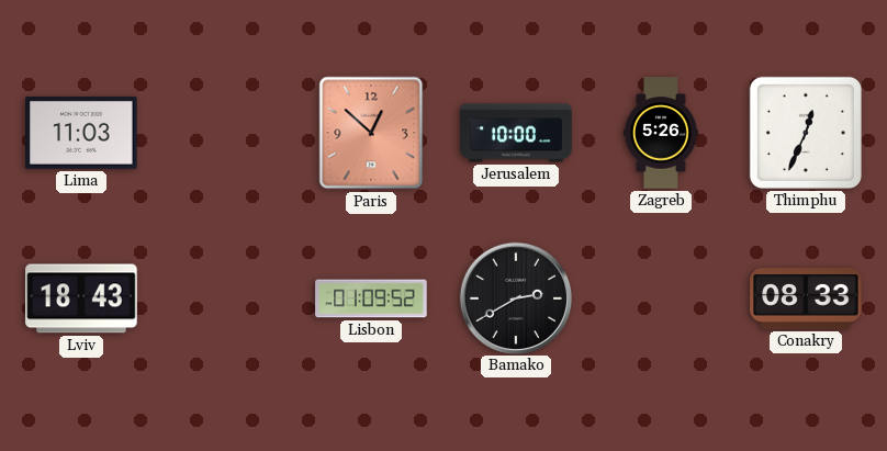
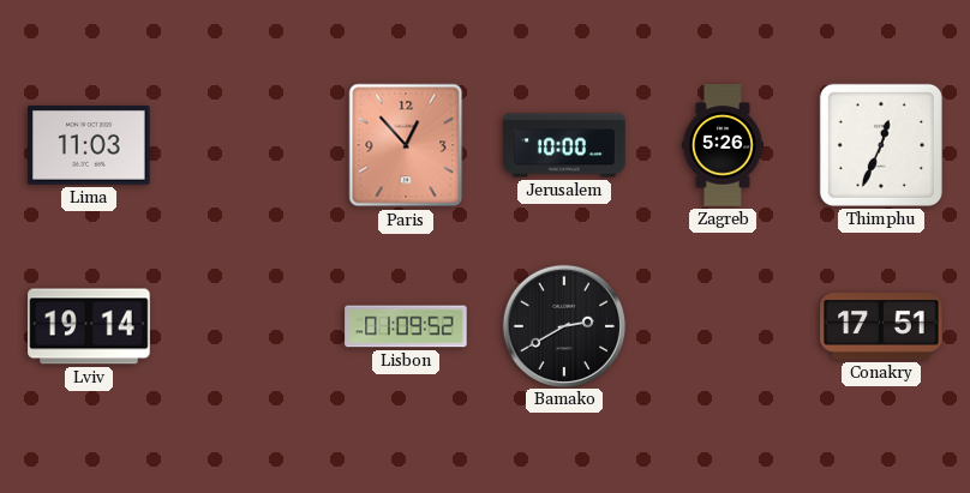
Paris: 12:52 -> 12:53
Lviv: 18:43 -> 19:14
Conakry: 08:33 -> 17:51
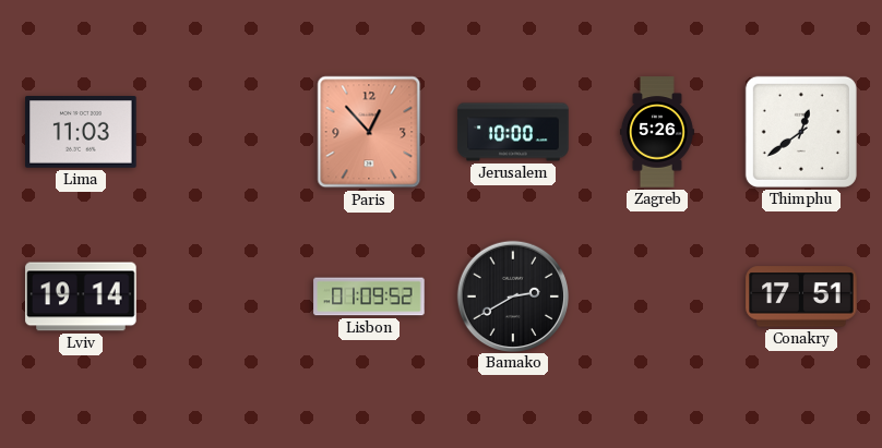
Thimphu: 12:34 -> 12:39
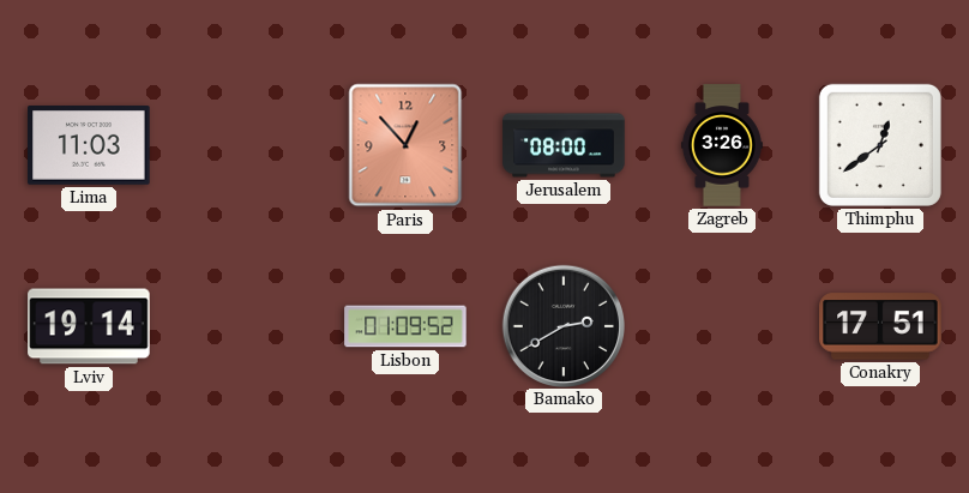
Jerusalem: 10:00 -> 08:00
Zagreb: 5:26 -> 3:26
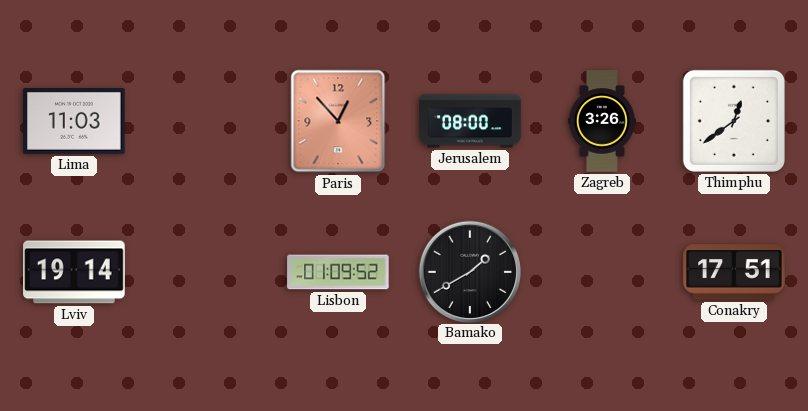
Bamako: 2:40 -> 1:40
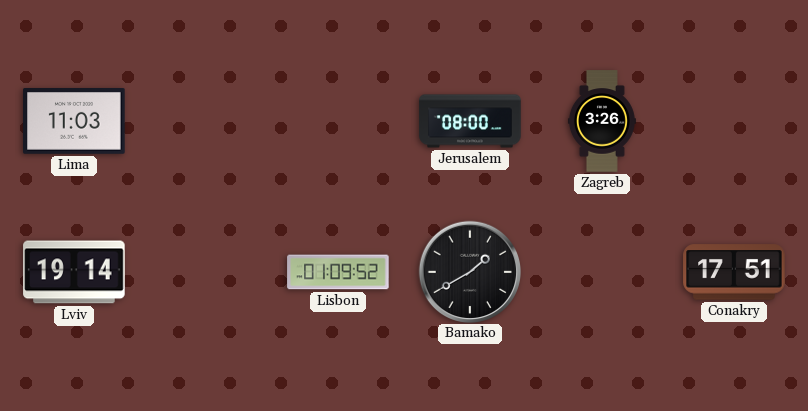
Paris: 12:53 -> none
Thimphu: 12:39 -> none
